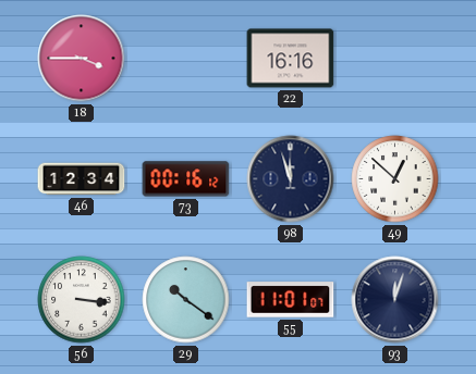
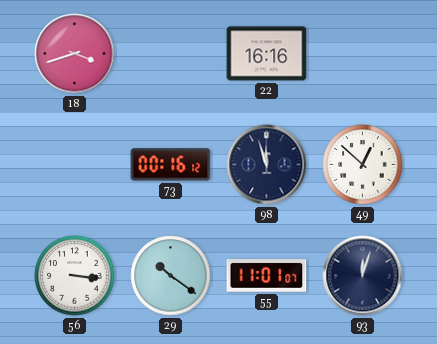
18: 3:45 -> 3:42
46: 12:34 -> none
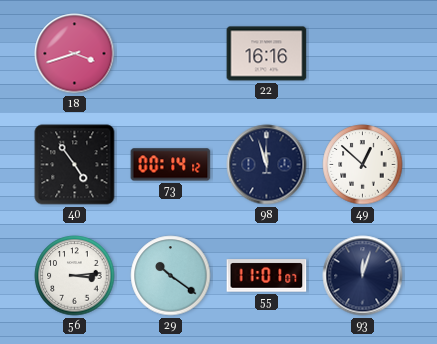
40: none -> 4:54
73: 00:16 -> 00:14
56: 3:16 -> 3:14
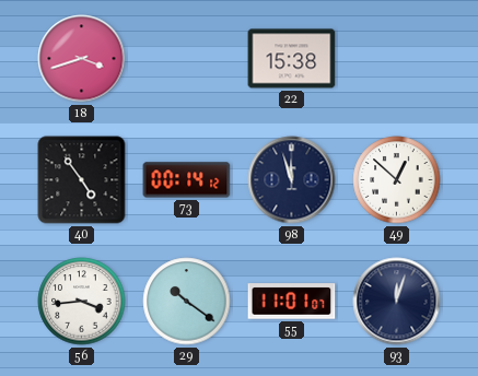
22: 16:16 -> 15:38
56: 3:14 -> 3:44
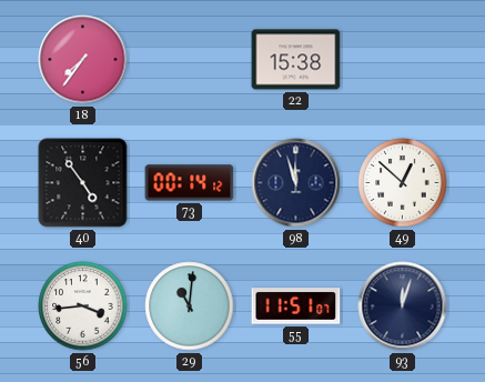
18: 3:42 -> 7:36
29: 10:21 -> 11:01
55: 11:01 -> 11:51
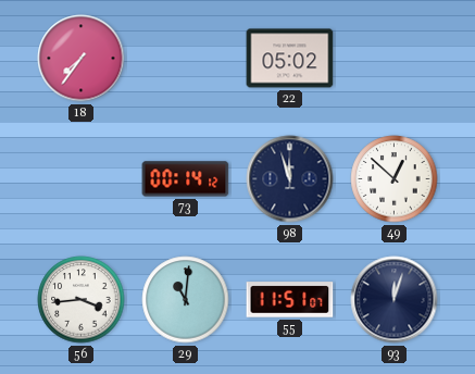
22: 15:38 -> 05:02
40: 4:54 -> none
